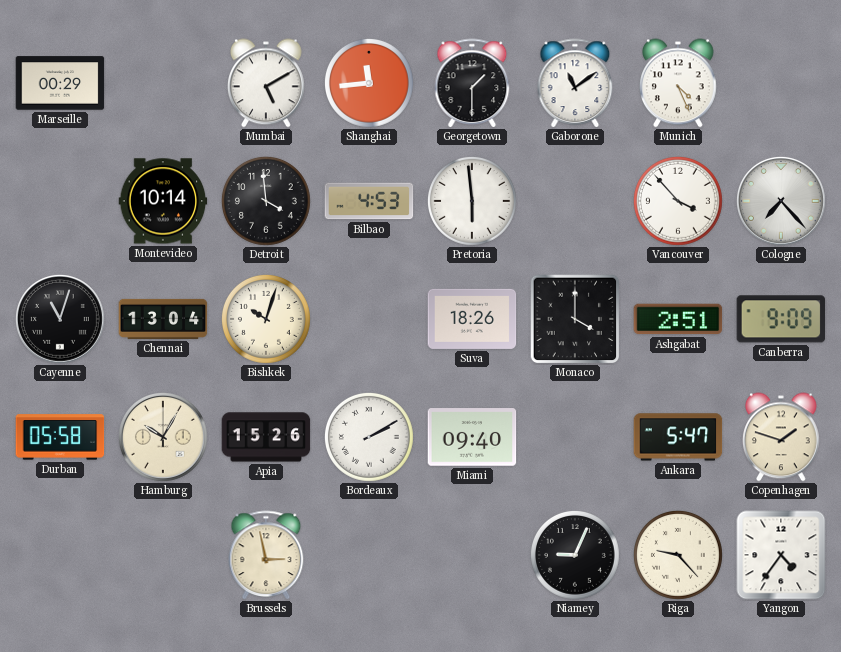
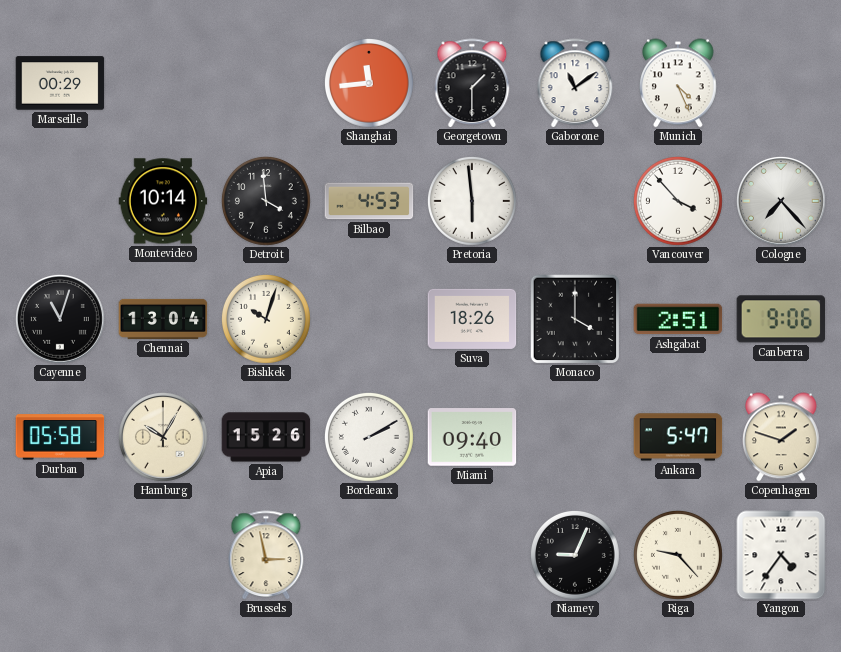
Mumbai: 5:10 -> none
Canberra: 9:09 -> 9:06
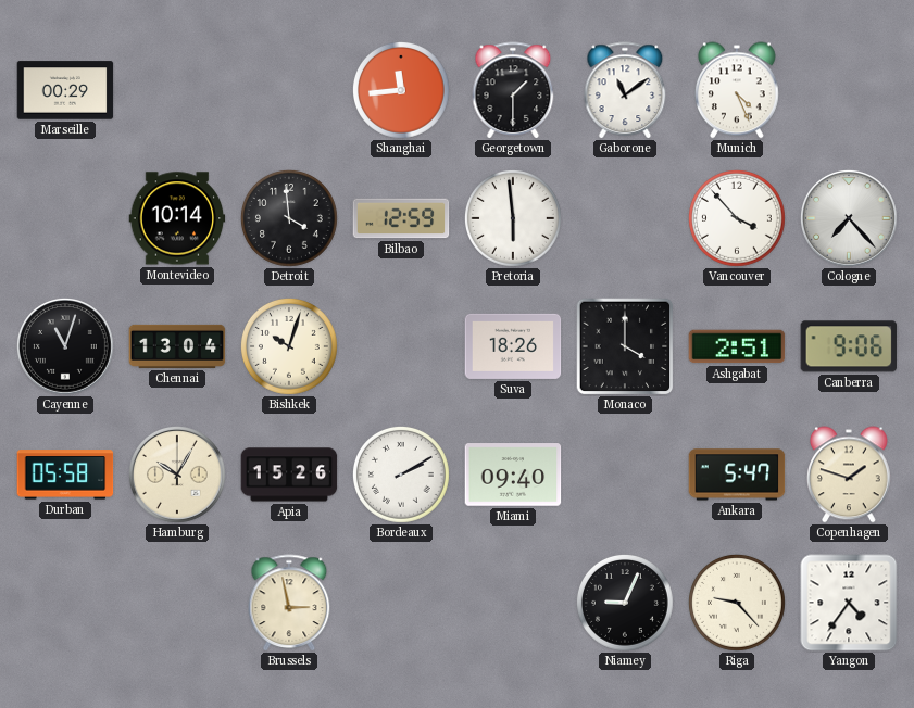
Bilbao: 4:53 -> 12:59
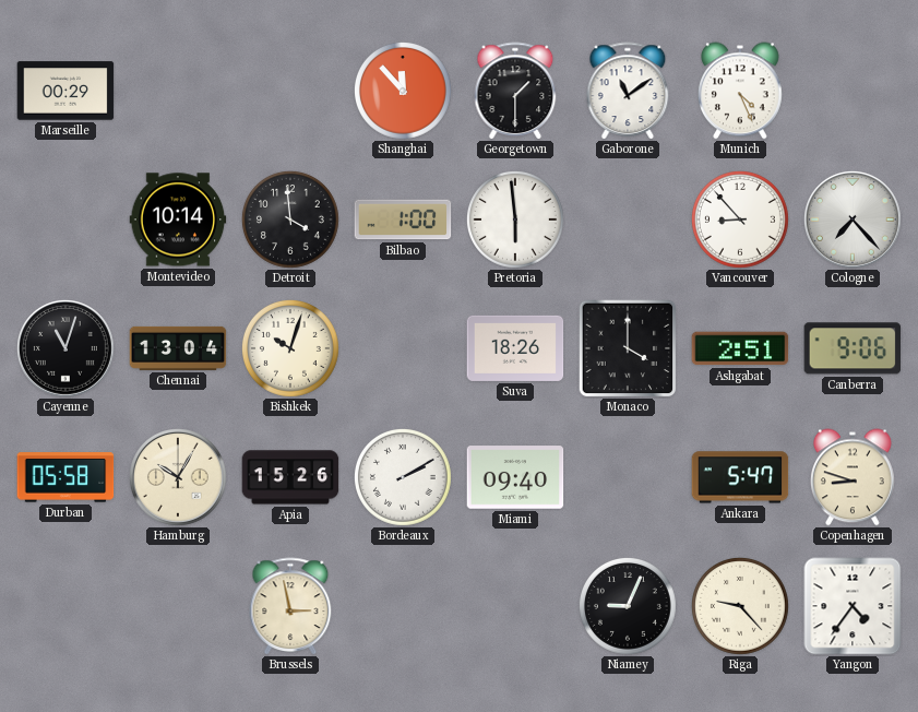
Shanghai: 11:44 -> 11:53
Bilbao: 12:59 -> 1:00
Vancouver: 3:53 -> 8:53
Copenhagen: 1:48 -> 8:48
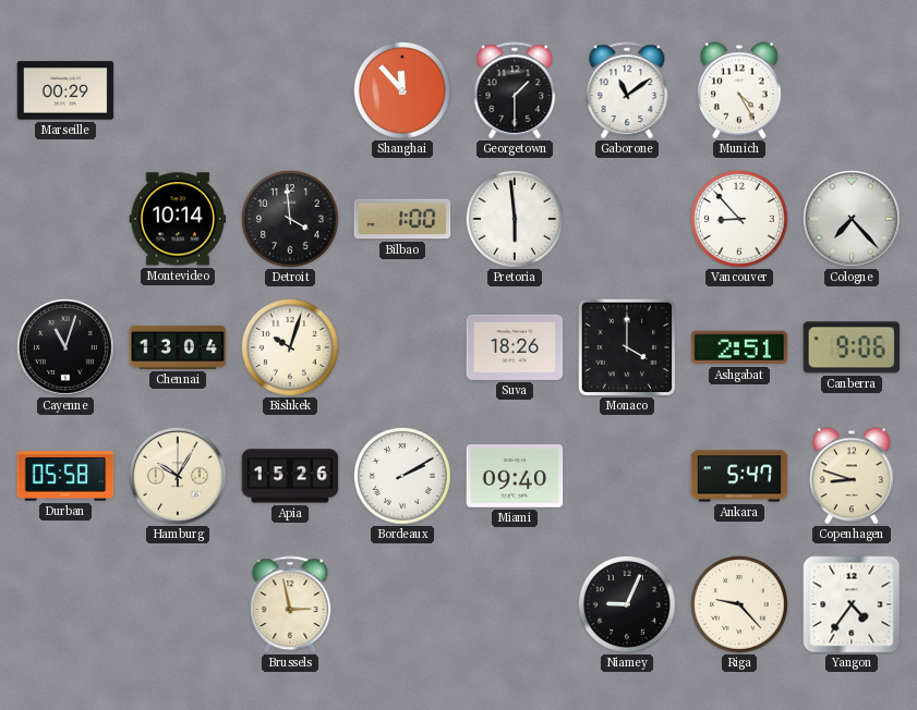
Munich: 4:26 -> 4:25
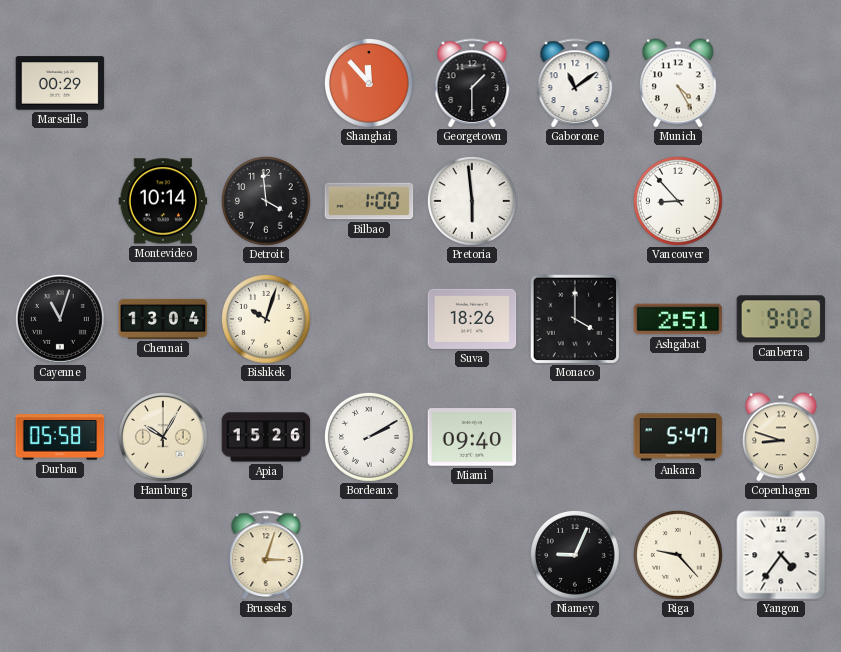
Cologne: 7:23 -> none
Canberra: 9:06 -> 9:02
Brussels: 2:58 -> 3:03
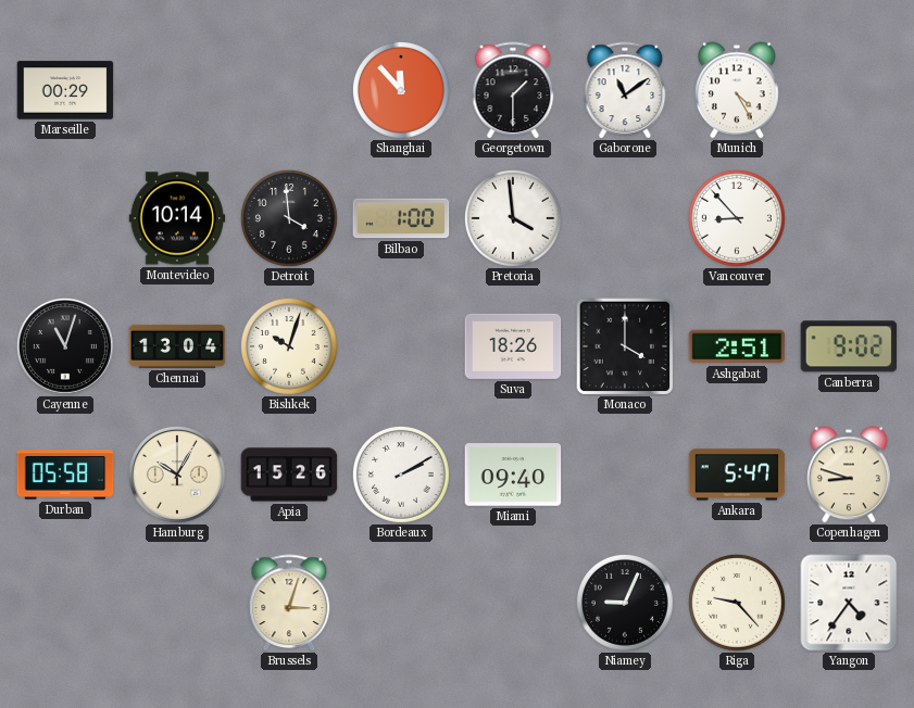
Pretoria: 5:59 -> 3:59
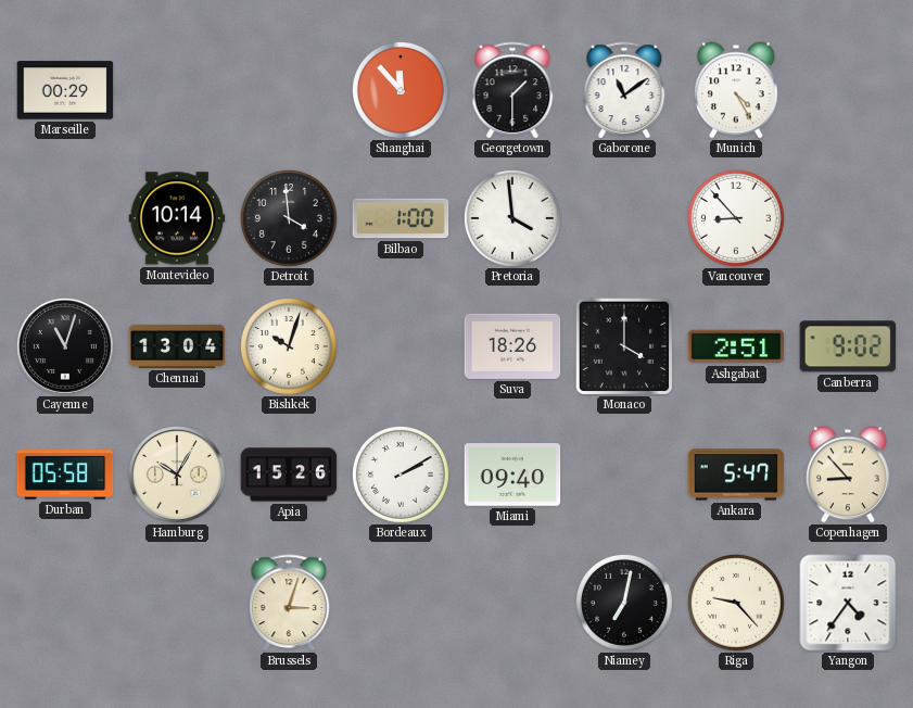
Copenhagen: 8:48 -> 8:53
Niamey: 9:04 -> 7:02
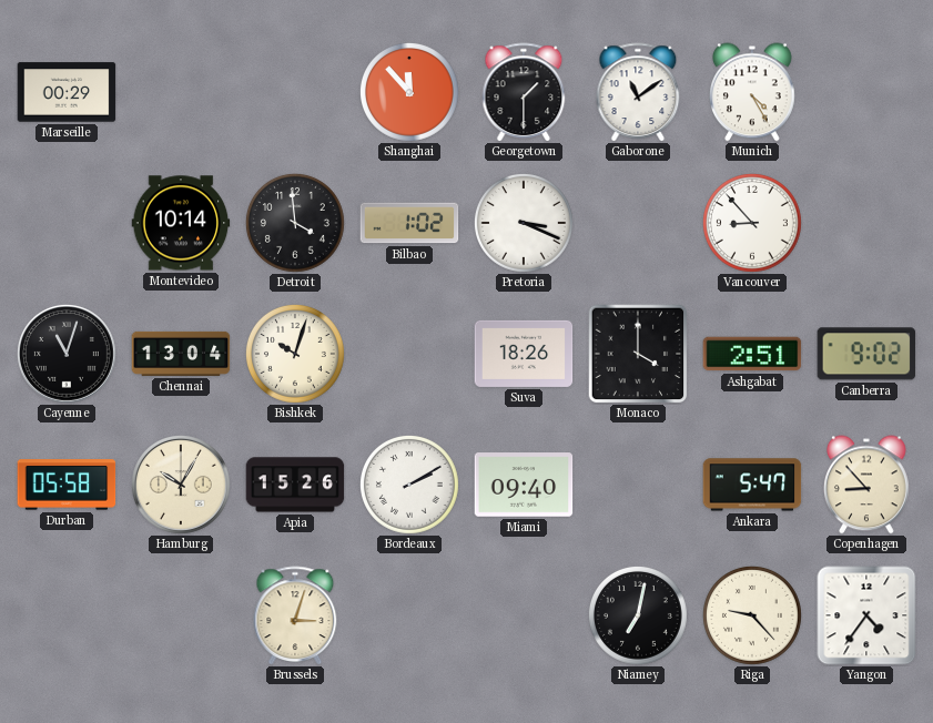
Bilbao: 1:00 -> 1:02
Pretoria: 3:59 -> 3:19
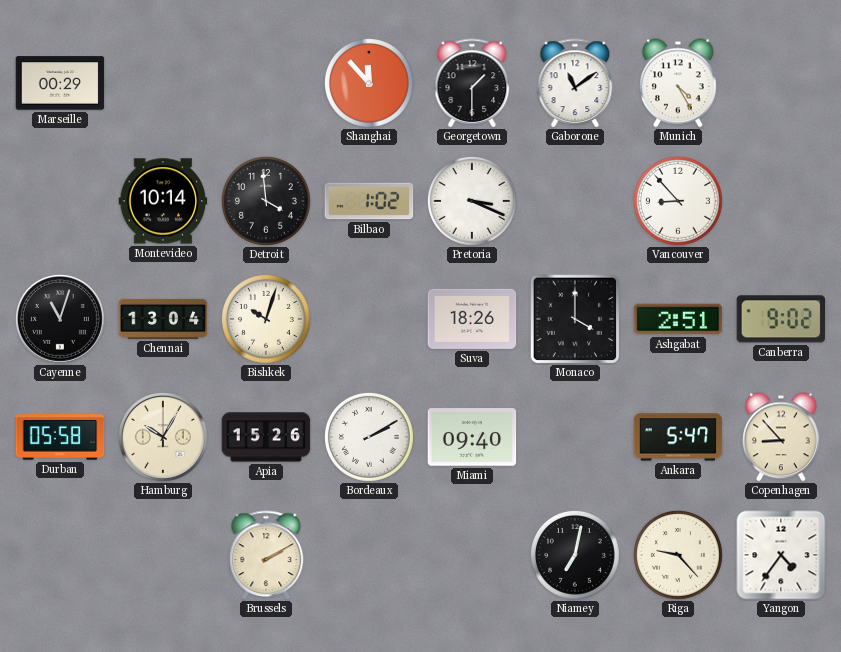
Brussels: 3:03 -> 2:10
